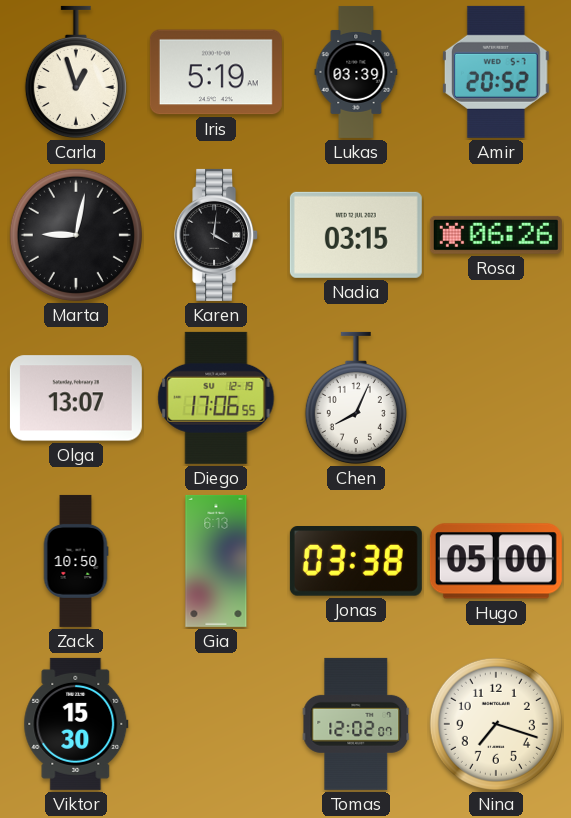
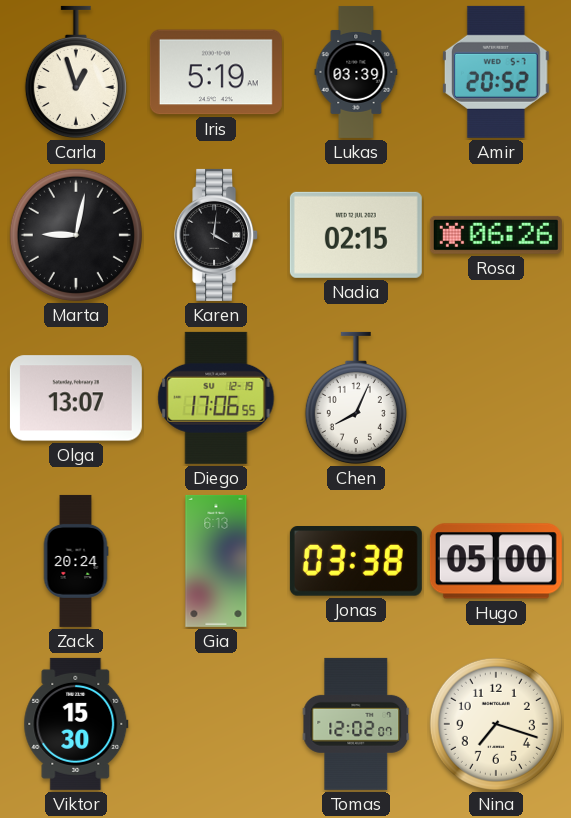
Nadia: 03:15 -> 02:15
Zack: 10:50 -> 20:24
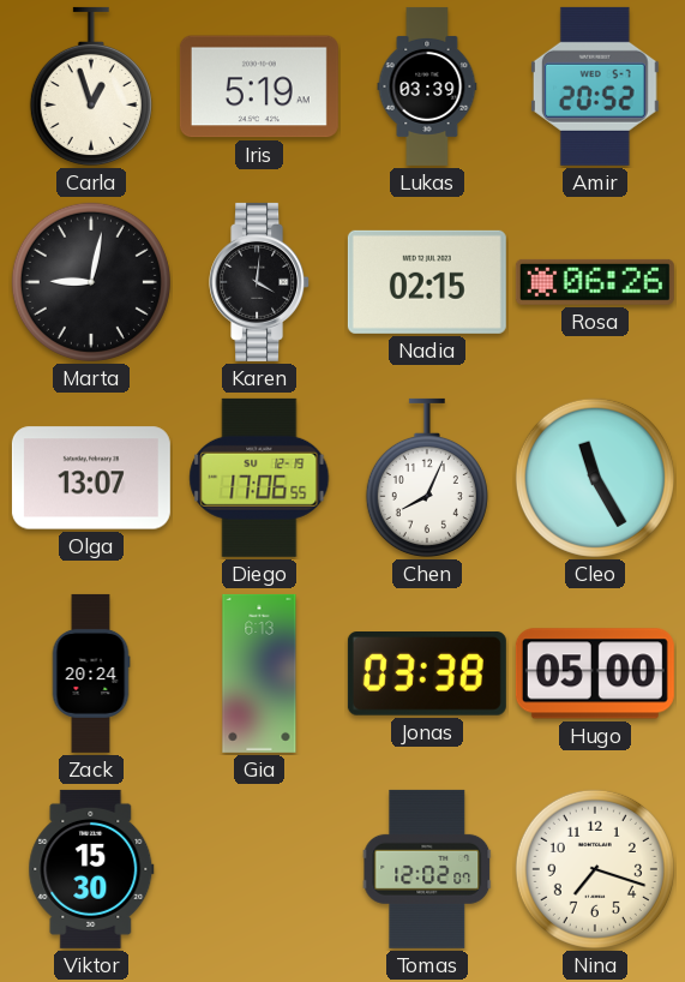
Cleo: none -> 11:25
